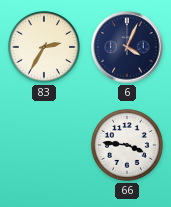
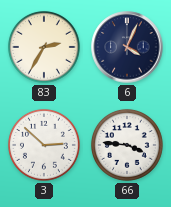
3: none -> 2:52
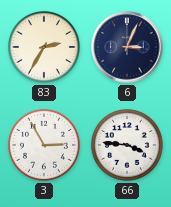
6: 4:04 -> 3:04
3: 2:52 -> 2:55
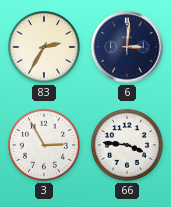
6: 3:04 -> 3:01
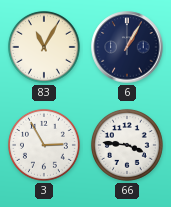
83: 2:35 -> 11:05
6: 3:01 -> 1:05
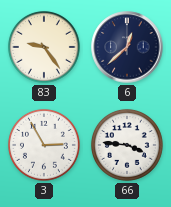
83: 11:05 -> 9:24
6: 1:05 -> 12:38
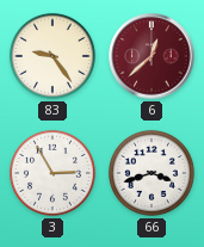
6 dial: navy -> burgundy
66: 3:46 -> 3:42
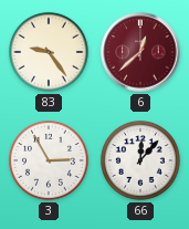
66: 3:42 -> 12:07
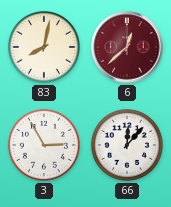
83: 9:24 -> 8:02
